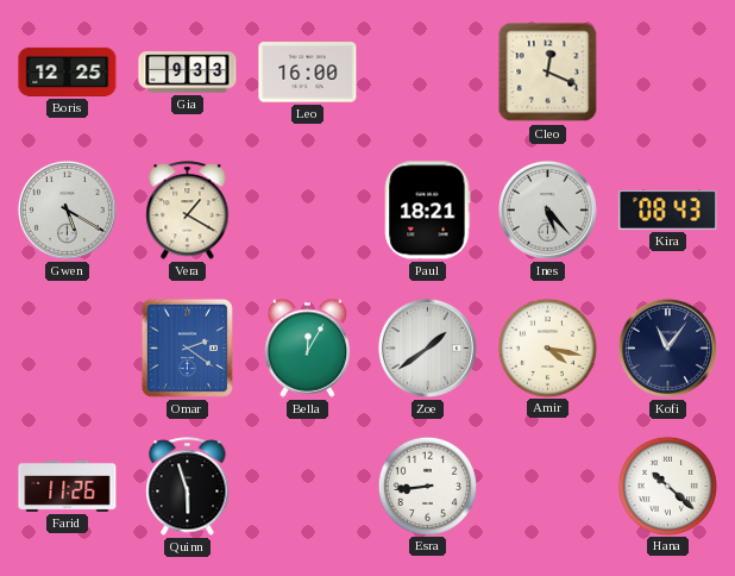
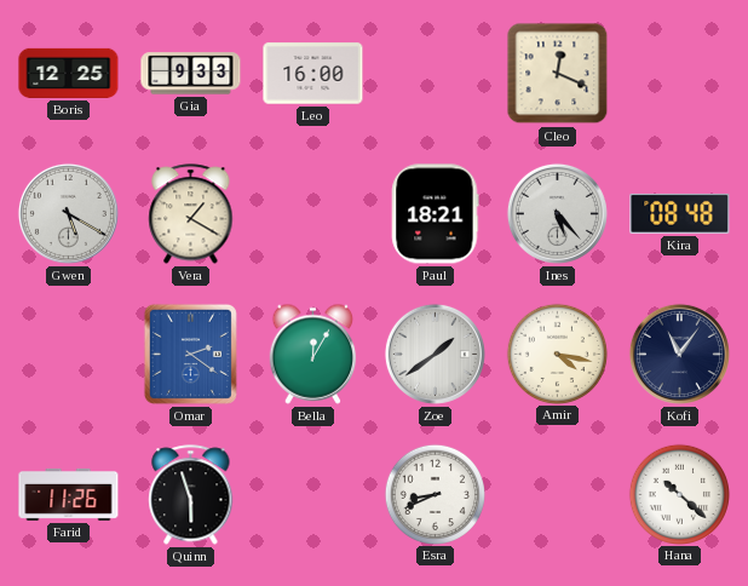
Kira: 08:43 -> 08:48
Esra: 8:44 -> 8:41
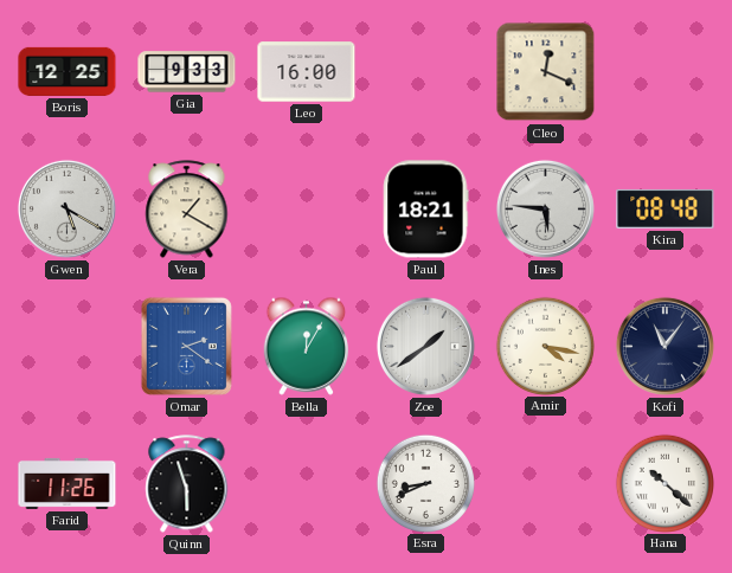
Ines: 5:23 -> 5:46
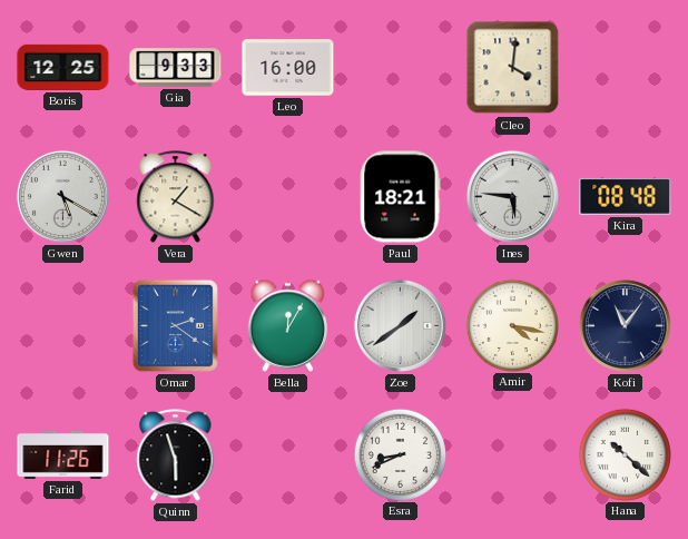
Cleo: 12:19 -> 4:01
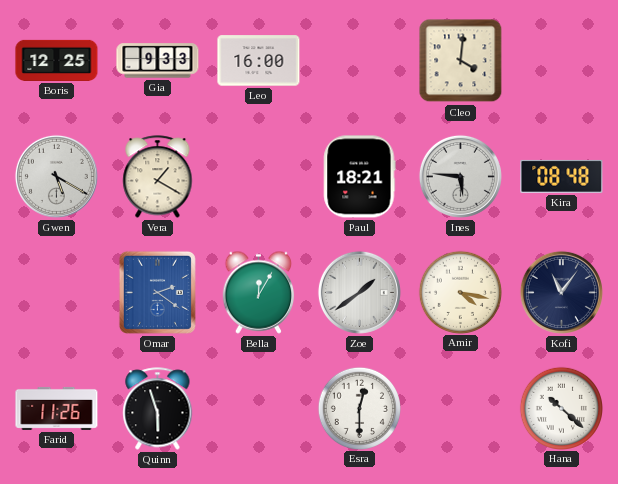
Esra: 8:41 -> 12:30
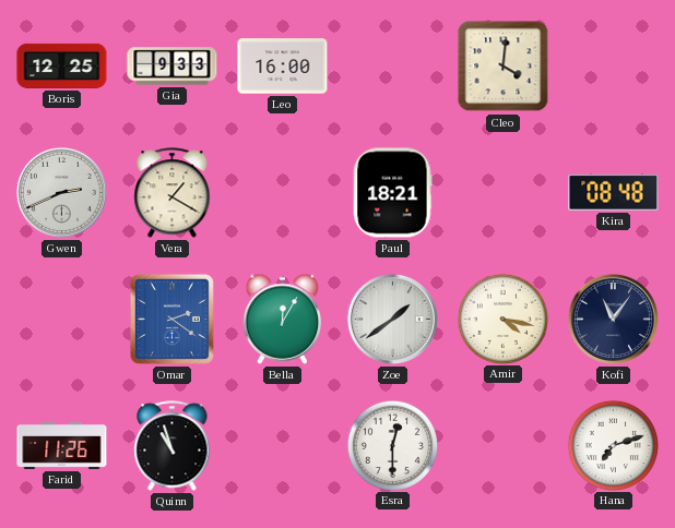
Gwen: 5:20 -> 2:41
Ines: 5:46 -> none
Quinn: 5:57 -> 10:57
Hana: 10:22 -> 7:12
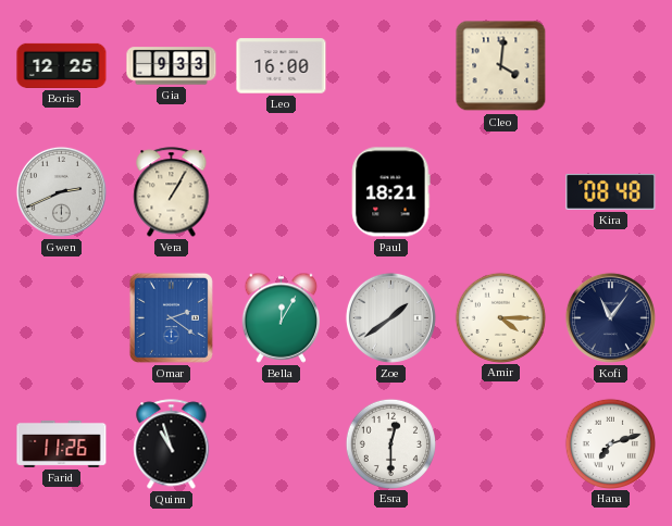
Vera: 1:20 -> 1:05
Amir: 4:17 -> 4:15
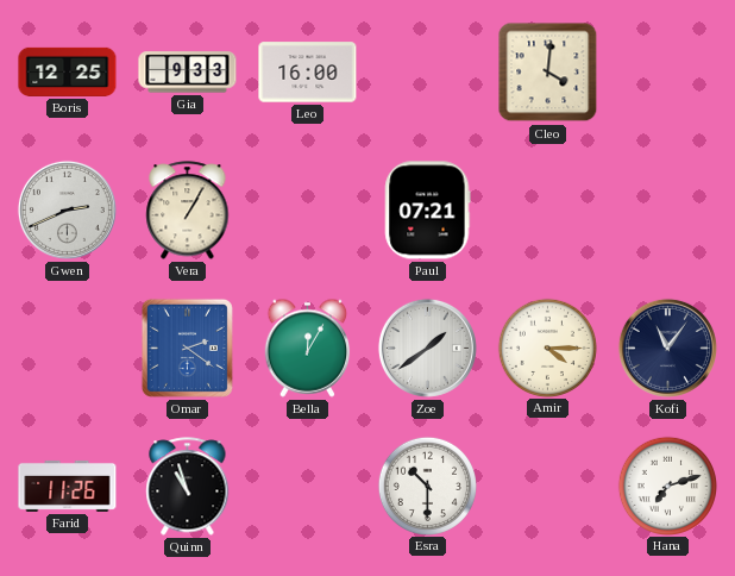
Paul: 18:21 -> 07:21
Kira: 08:48 -> none
Esra: 12:30 -> 10:30
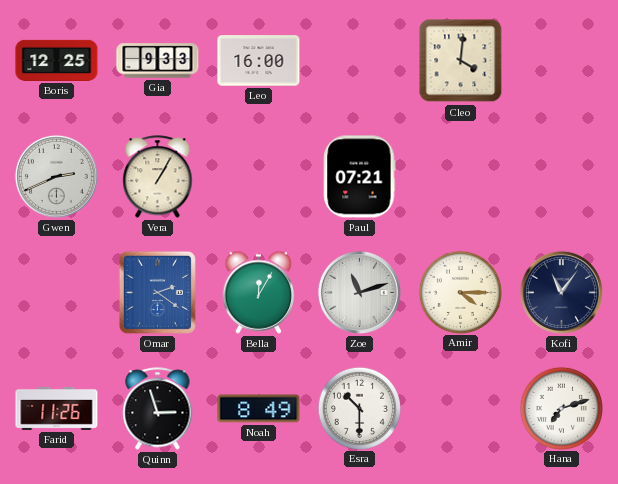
Zoe: 1:39 -> 11:12
Quinn: 10:57 -> 2:57
Noah: none -> 8:49
